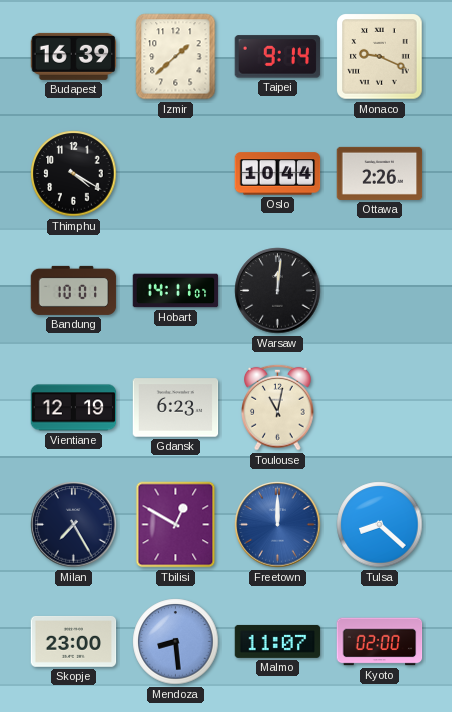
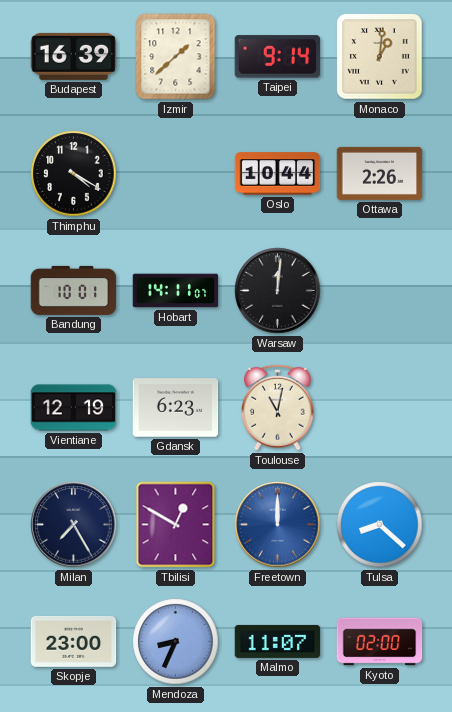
Monaco: 9:19 -> 1:01
Mendoza: 8:29 -> 8:34
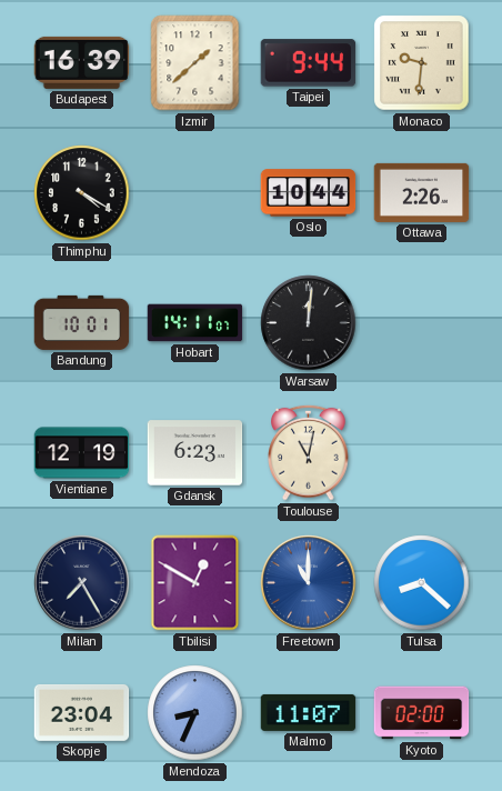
Taipei: 9:14 -> 9:44
Monaco: 1:01 -> 9:31
Freetown: 12:00 -> 11:00
Skopje: 23:00 -> 23:04
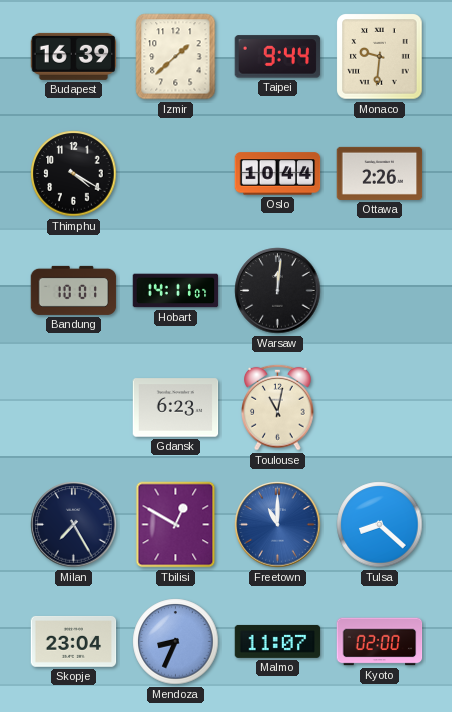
Vientiane: 12:19 -> none
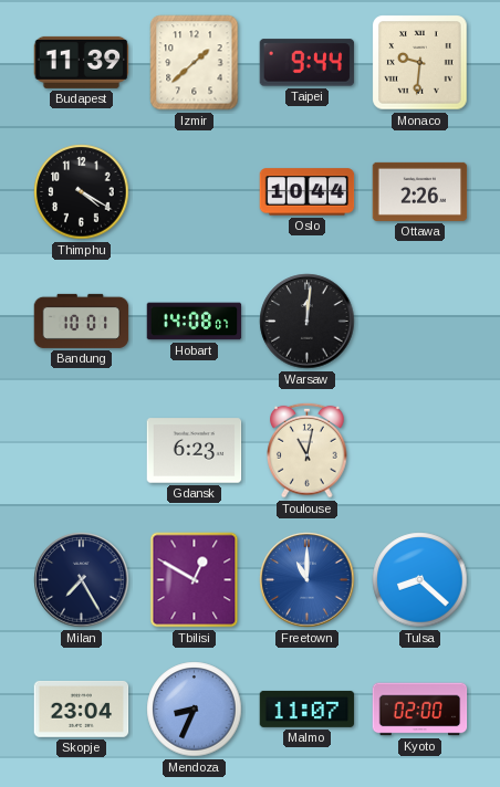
Budapest: 16:39 -> 11:39
Hobart: 14:11 -> 14:08
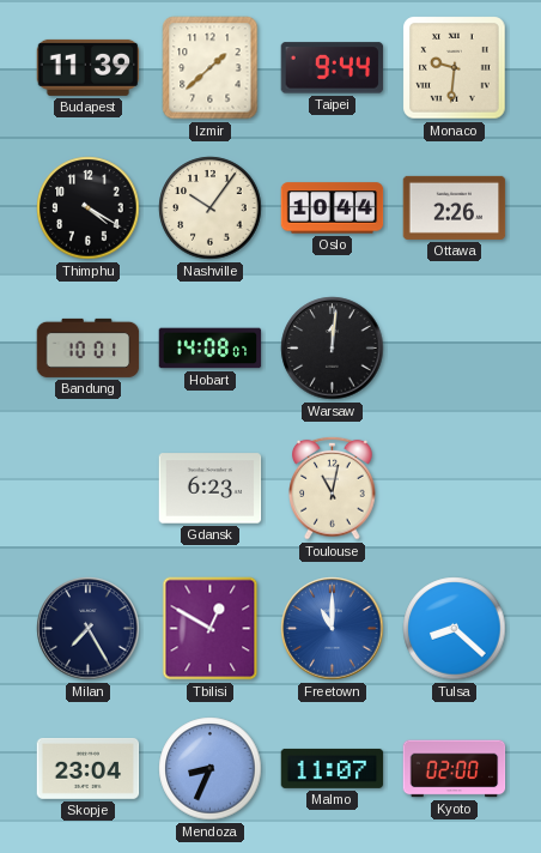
Nashville: none -> 10:06
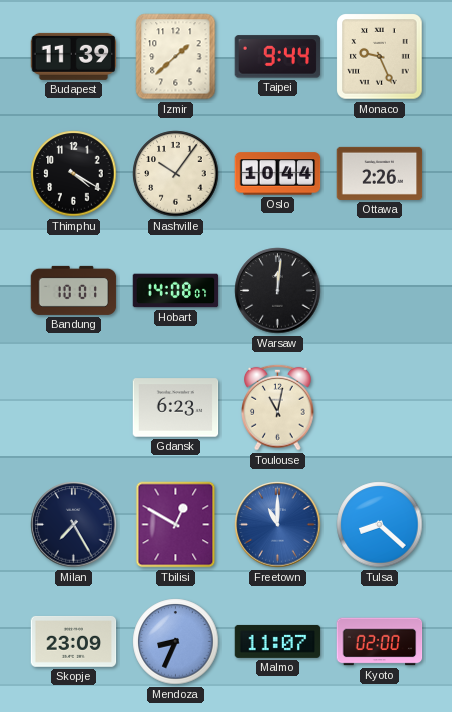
Monaco: 9:31 -> 9:26
Skopje: 23:04 -> 23:09
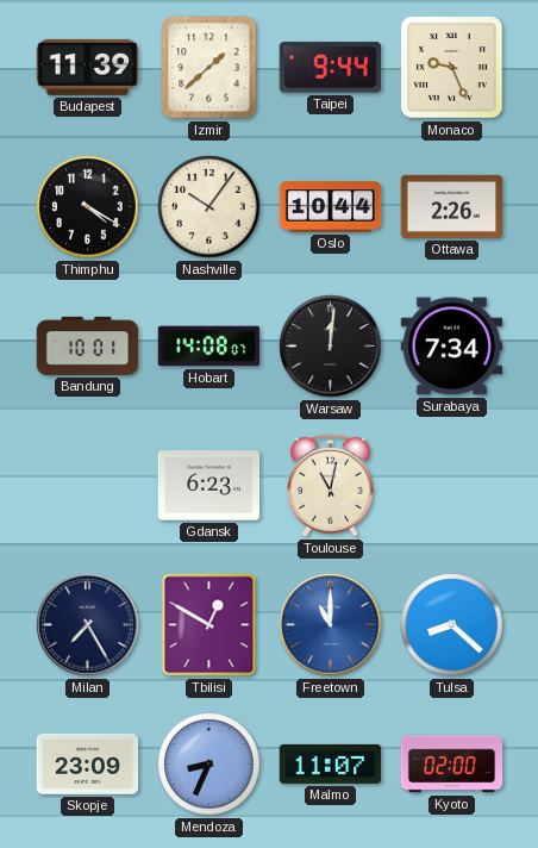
Surabaya: none -> 7:34
